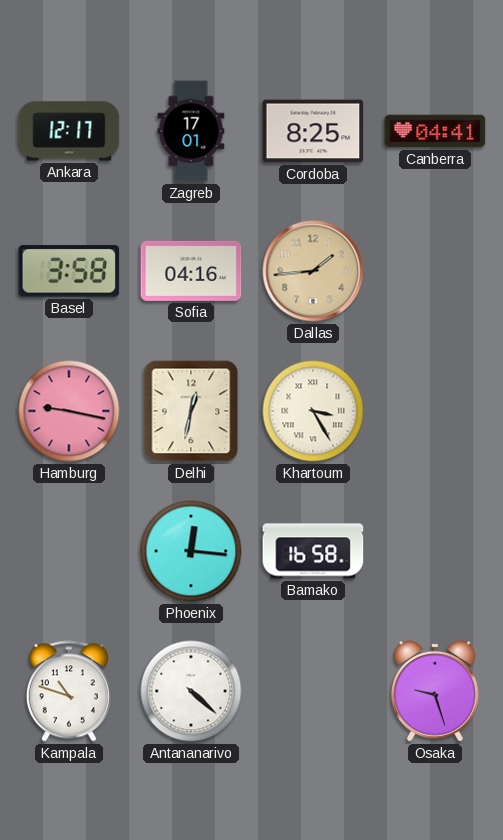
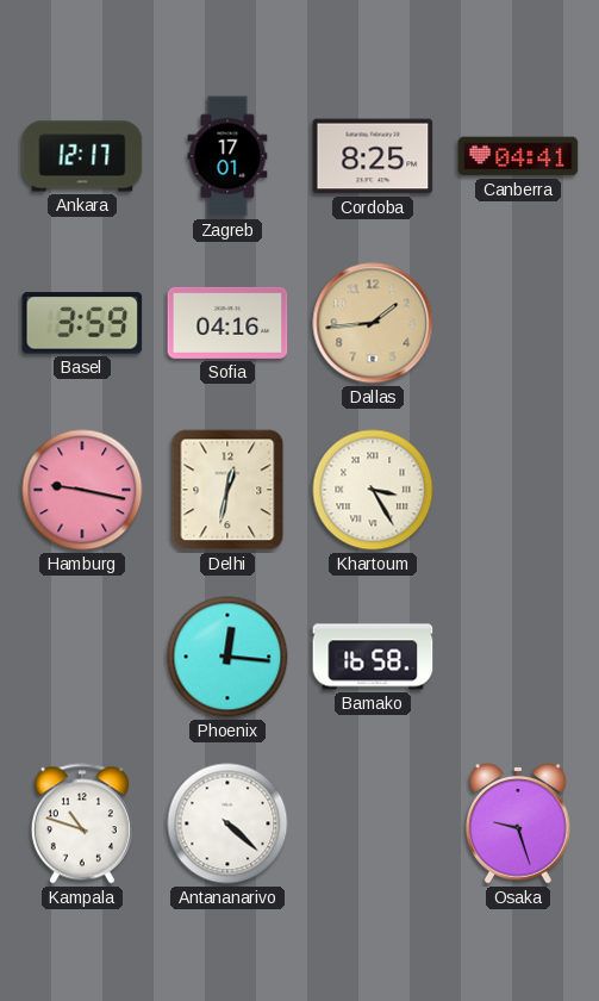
Basel: 3:58 -> 3:59
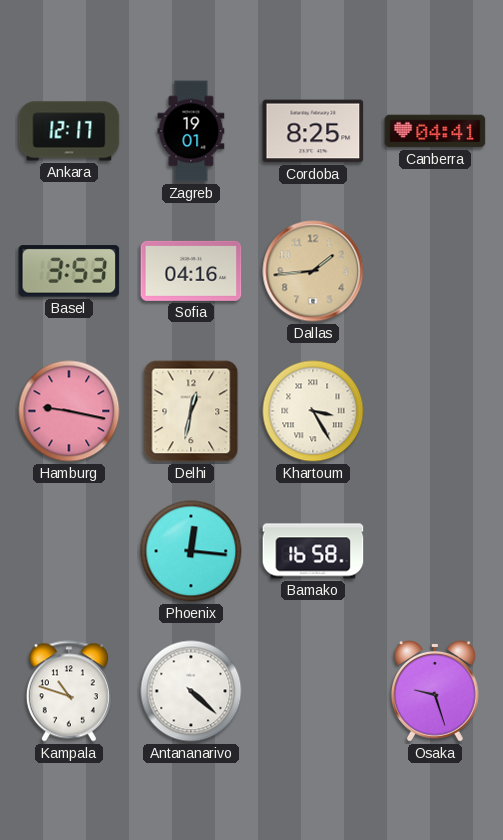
Zagreb: 17:01 -> 19:01
Basel: 3:59 -> 3:53
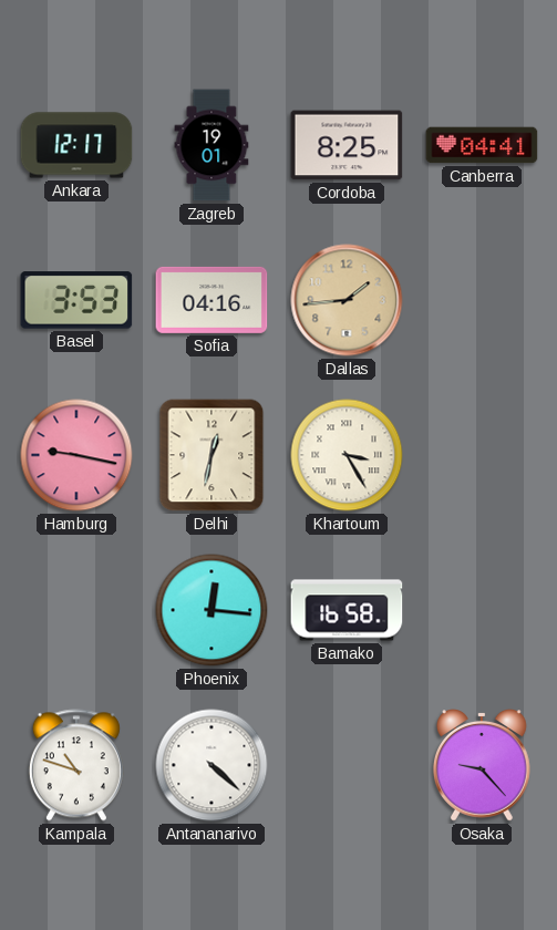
Osaka: 9:27 -> 9:23
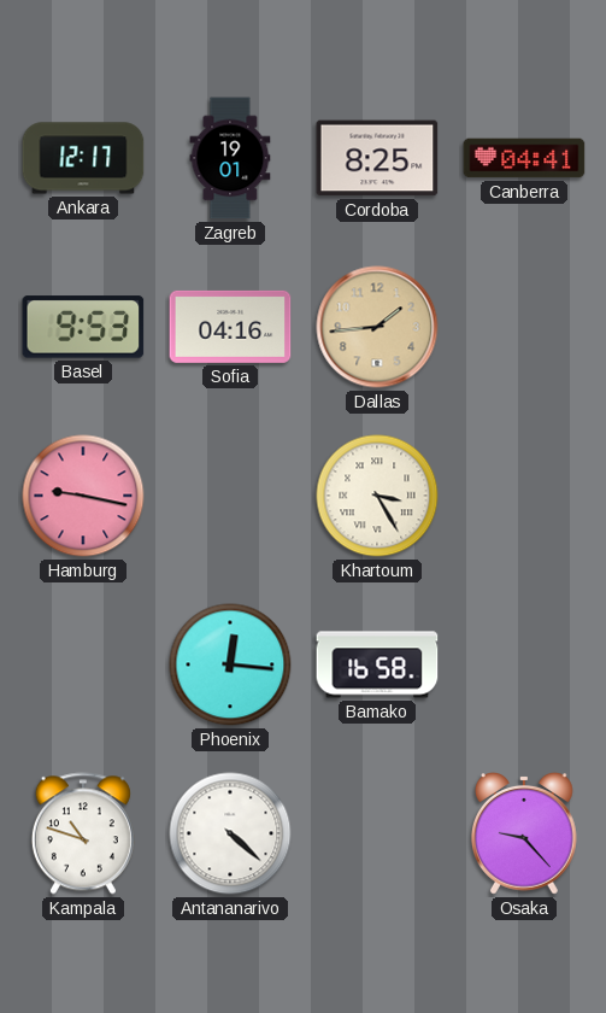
Basel: 3:53 -> 9:53
Delhi: 12:32 -> none
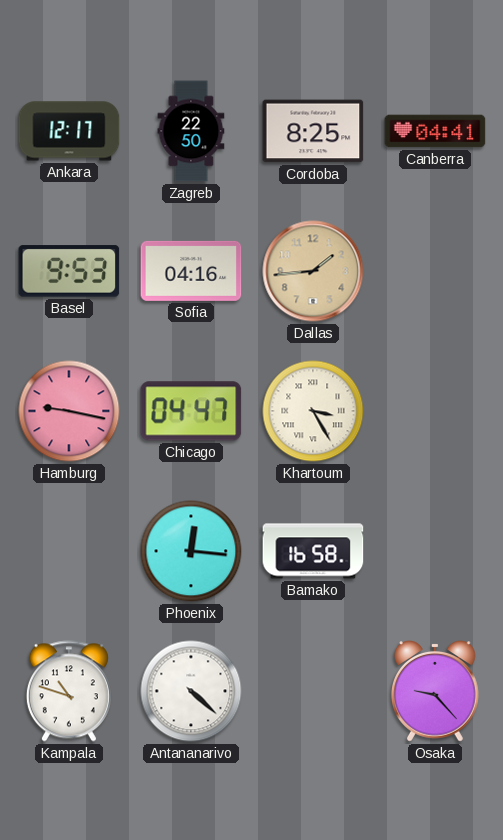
Zagreb: 19:01 -> 22:50
Chicago: none -> 04:47
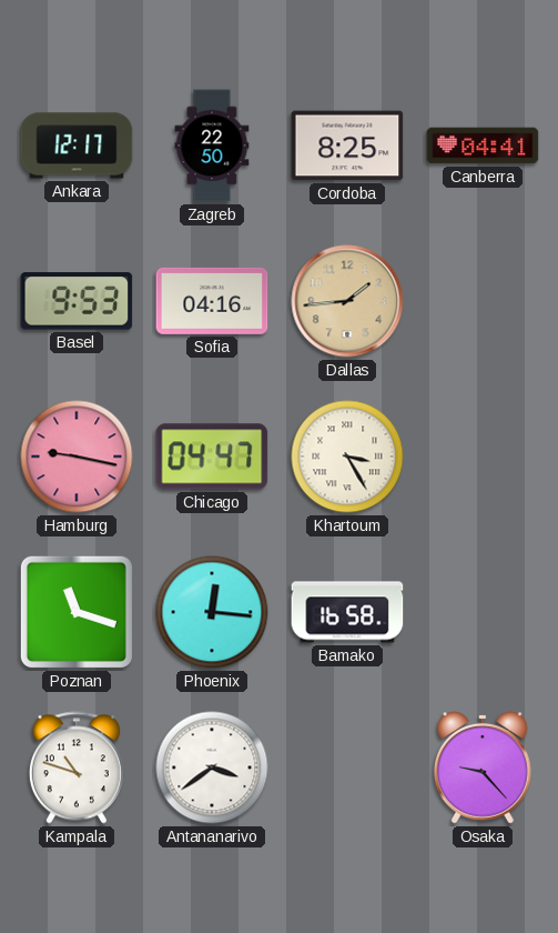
Poznan: none -> 11:18
Antananarivo: 4:22 -> 3:39
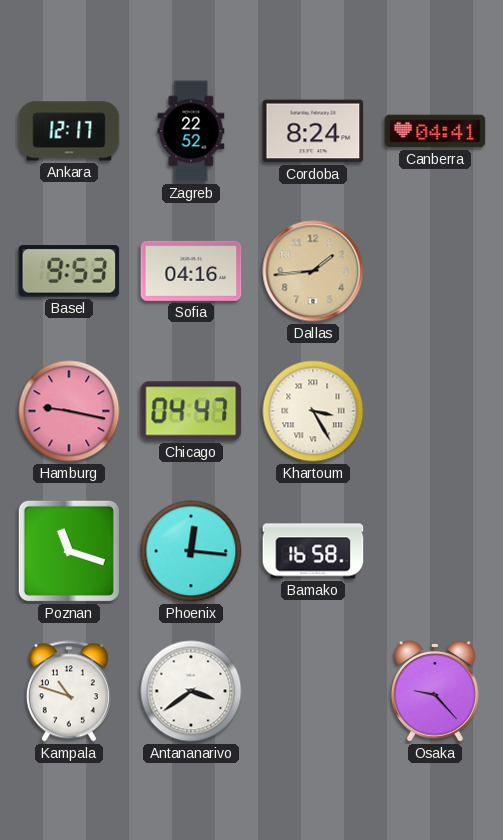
Zagreb: 22:50 -> 22:52
Cordoba: 8:25 -> 8:24
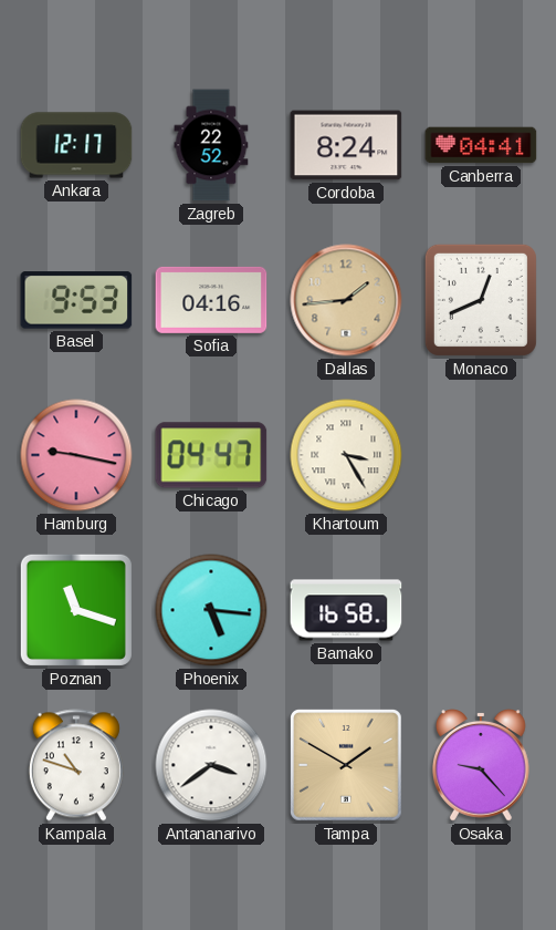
Monaco: none -> 12:41
Phoenix: 12:16 -> 5:16
Tampa: none -> 1:50
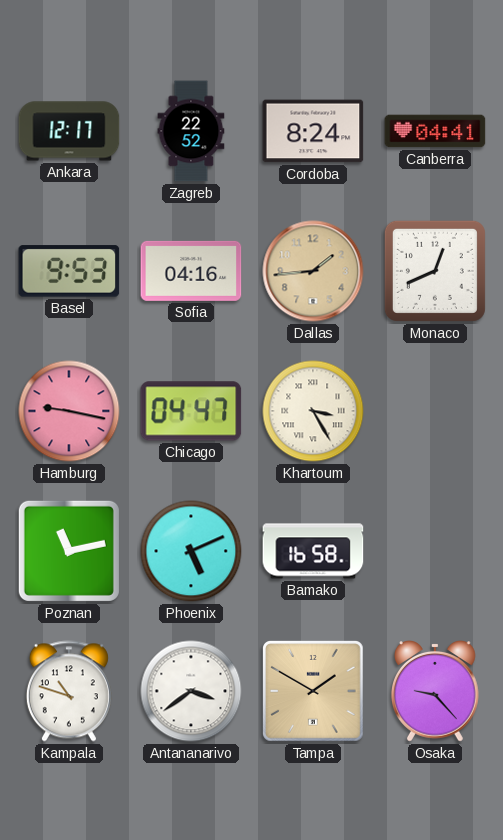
Poznan: 11:18 -> 11:13
Phoenix: 5:16 -> 5:11
